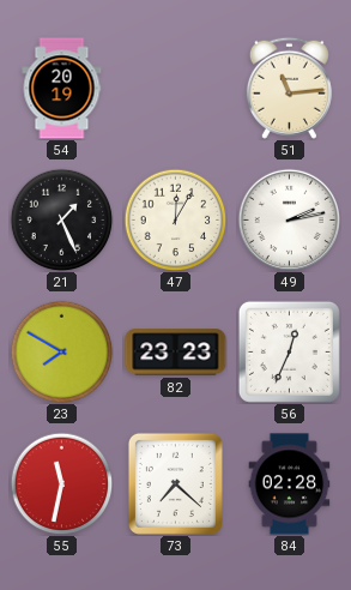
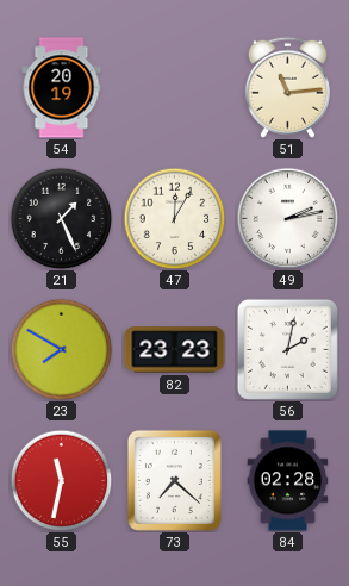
56: 12:34 -> 2:02
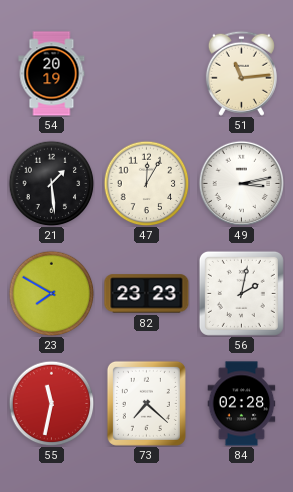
21: 1:26 -> 1:29
49: 2:13 -> 3:13
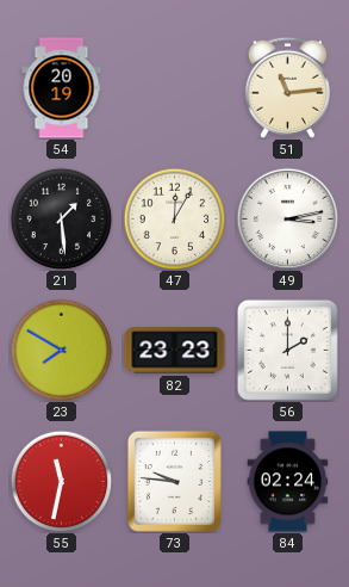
56: 2:02 -> 2:00
73: 7:22 -> 9:46
84: 02:28 -> 02:24
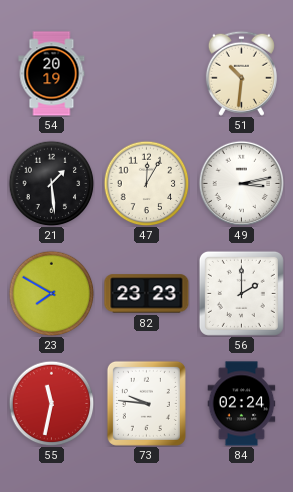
51: 11:14 -> 10:31
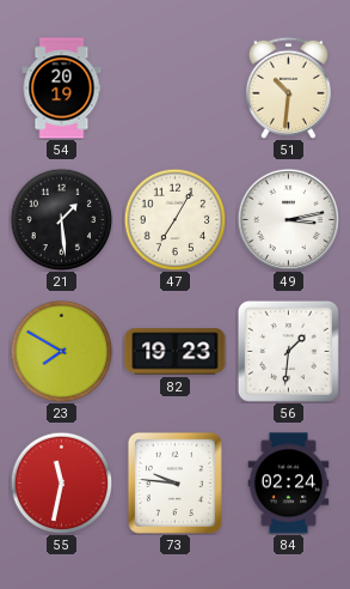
47: 12:05 -> 7:05
82: 23:23 -> 19:23
56: 2:00 -> 1:31
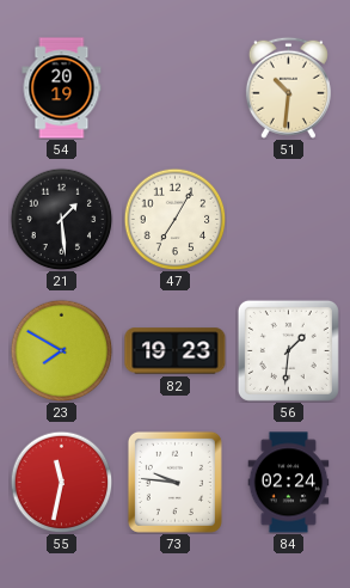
49: 3:13 -> none
